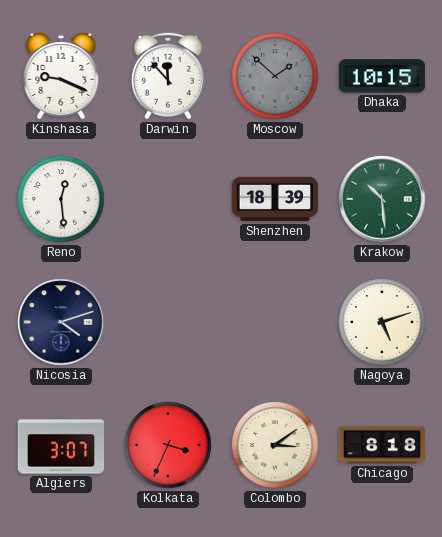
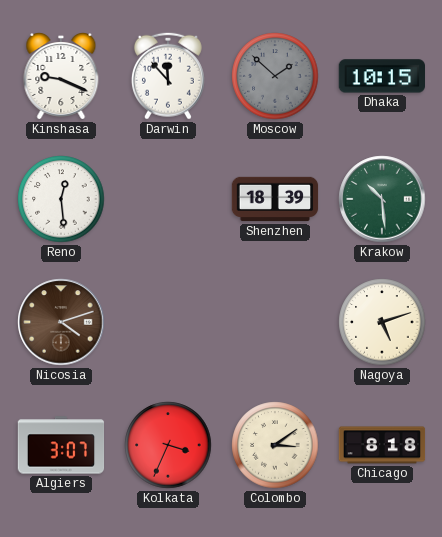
Nicosia dial: navy -> brown
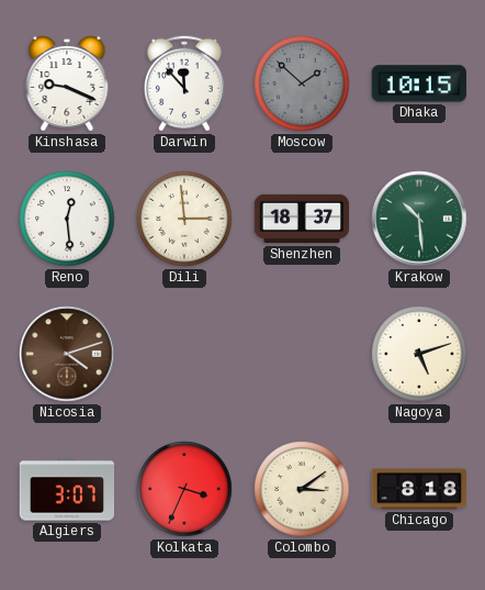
Dili: none -> 2:59
Shenzhen: 18:39 -> 18:37
